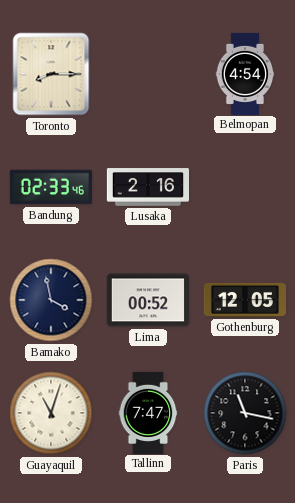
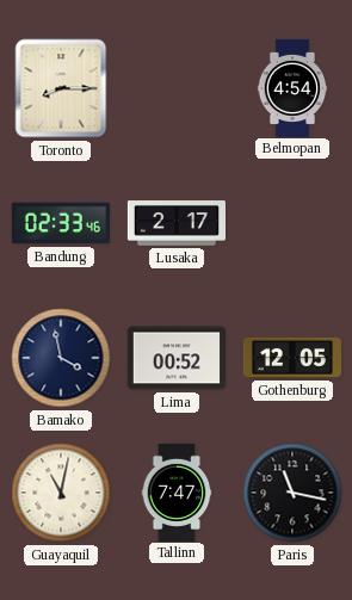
Lusaka: 2:16 -> 2:17
Guayaquil: 11:03 -> 11:02
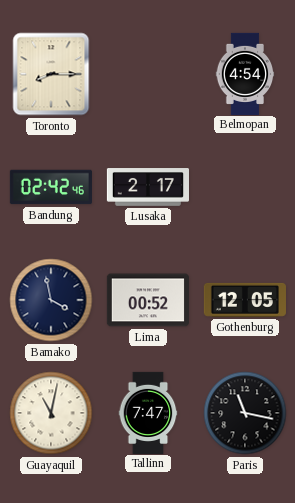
Bandung: 02:33 -> 02:42
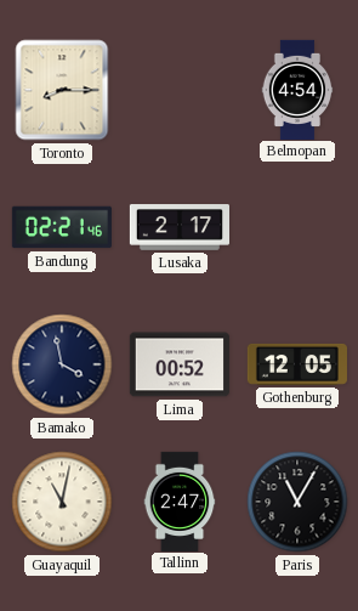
Bandung: 02:42 -> 02:21
Tallinn: 7:47 -> 2:47
Paris: 11:17 -> 11:05
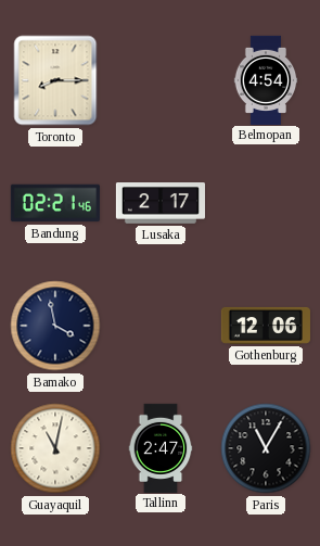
Lima: 00:52 -> none
Gothenburg: 12:05 -> 12:06
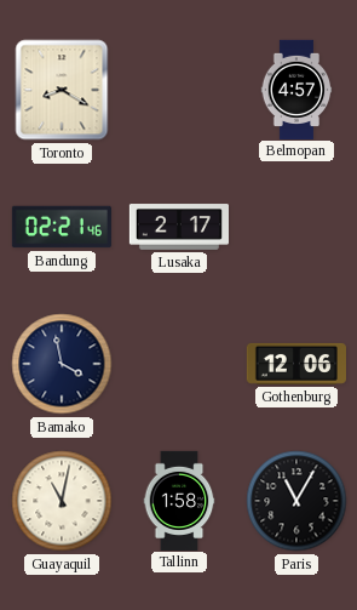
Toronto: 8:15 -> 8:20
Belmopan: 4:54 -> 4:57
Tallinn: 2:47 -> 1:58
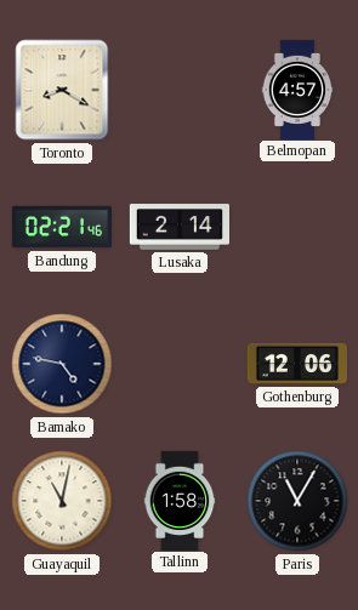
Lusaka: 2:17 -> 2:14
Bamako: 3:58 -> 4:47
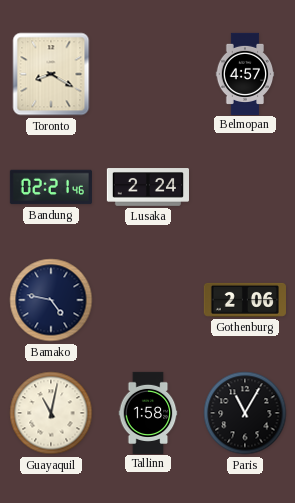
Lusaka: 2:14 -> 2:24
Gothenburg: 12:06 -> 2:06
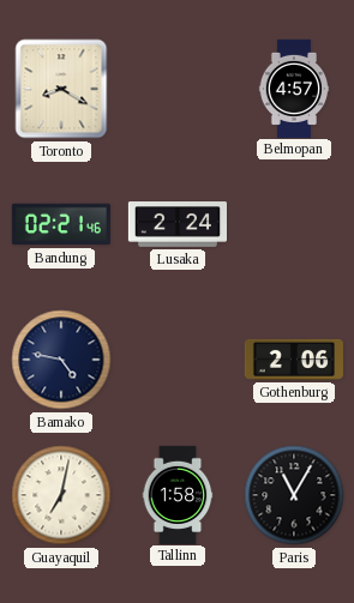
Guayaquil: 11:02 -> 7:02
